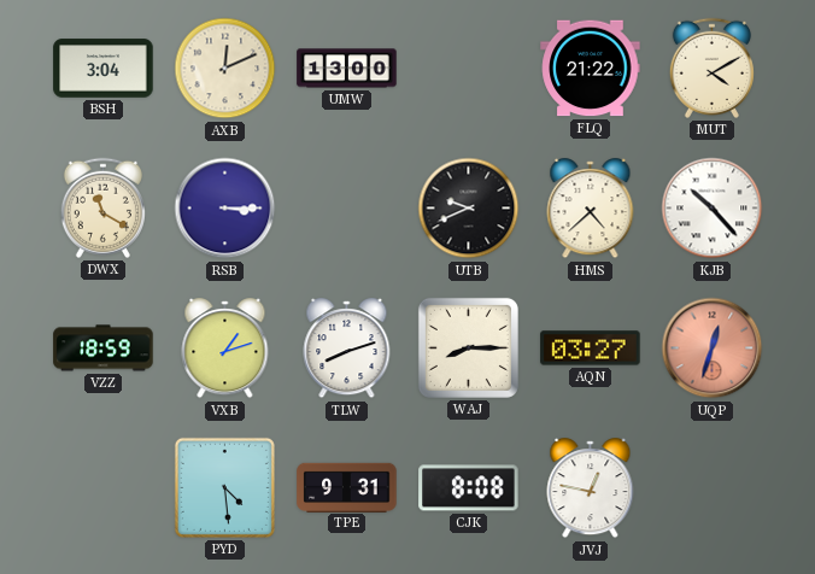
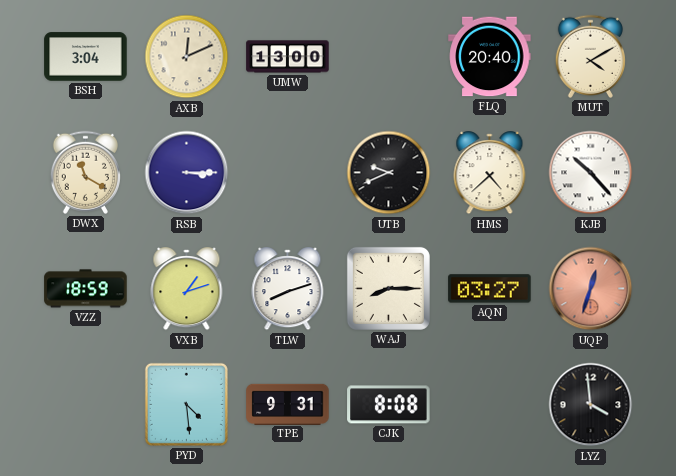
FLQ: 21:22 -> 20:40
JVJ: 12:47 -> none
LYZ: none -> 3:59
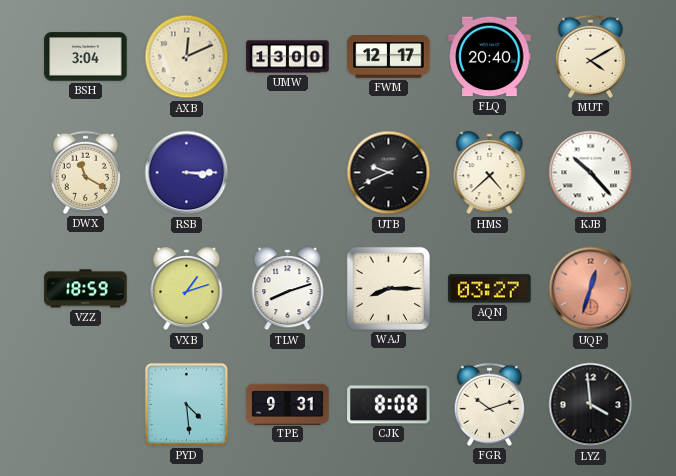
FWM: none -> 12:17
FGR: none -> 10:12
